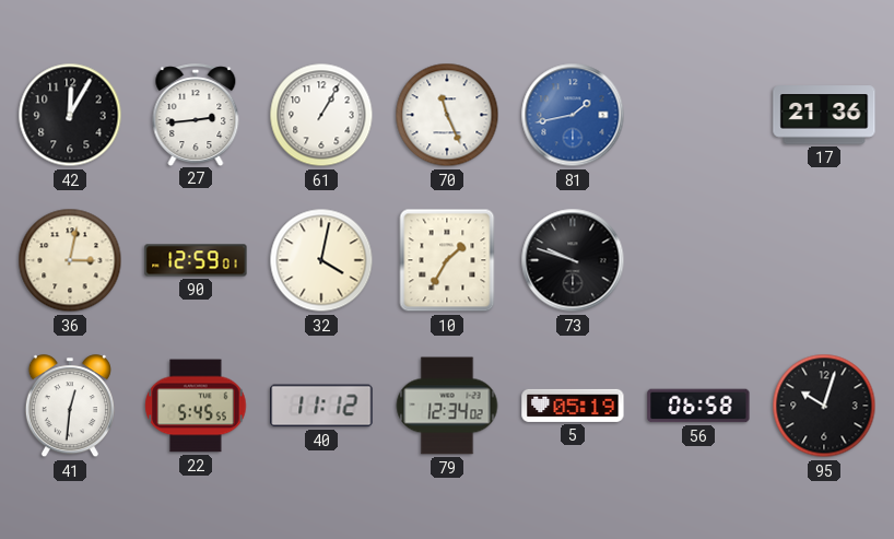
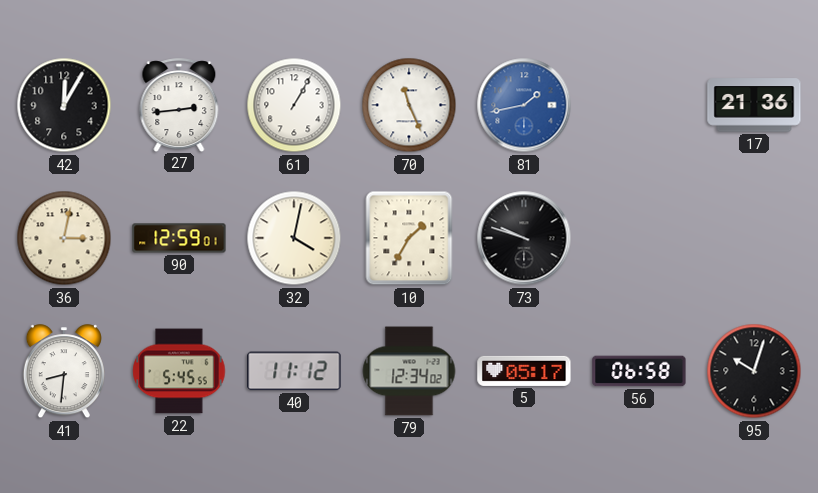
41: 12:31 -> 8:31
5: 05:19 -> 05:17
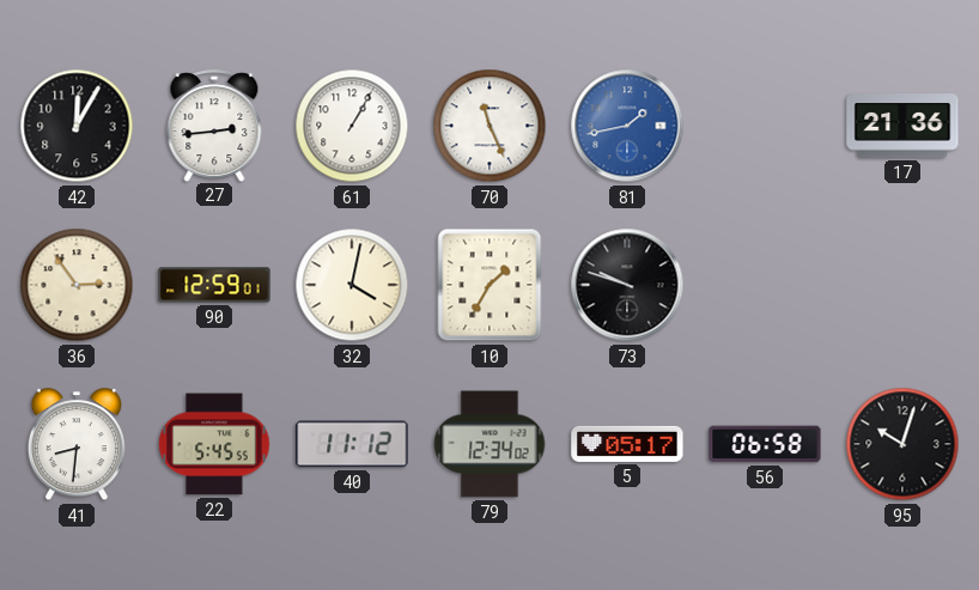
36: 3:02 -> 2:54
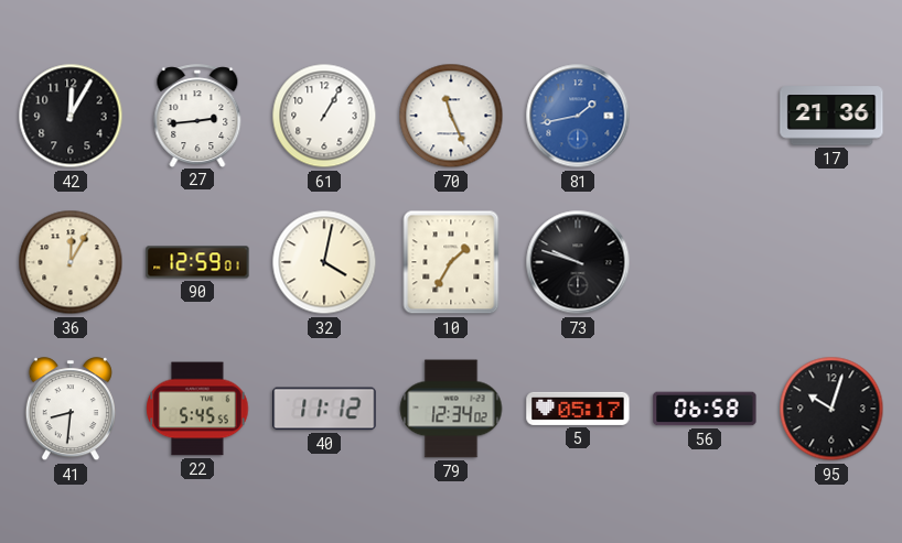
36: 2:54 -> 12:05
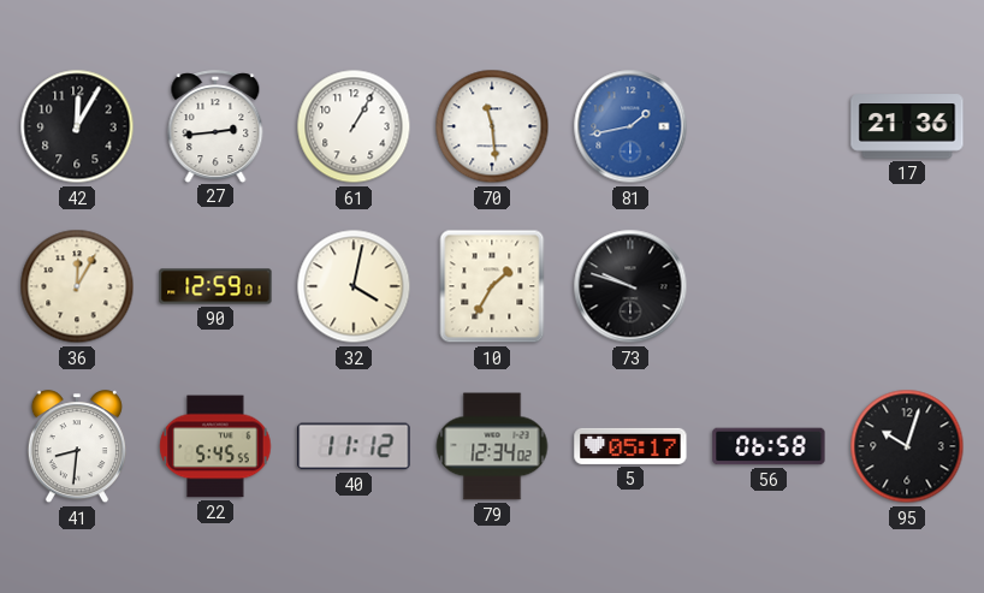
70: 11:26 -> 11:29
